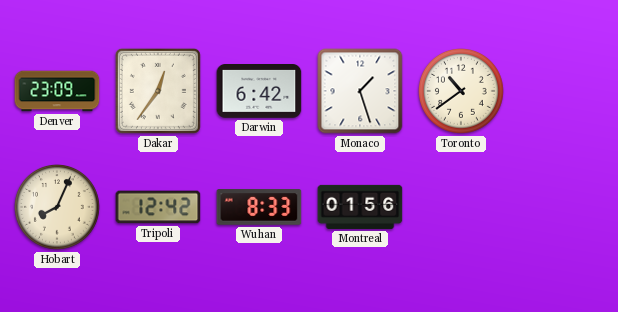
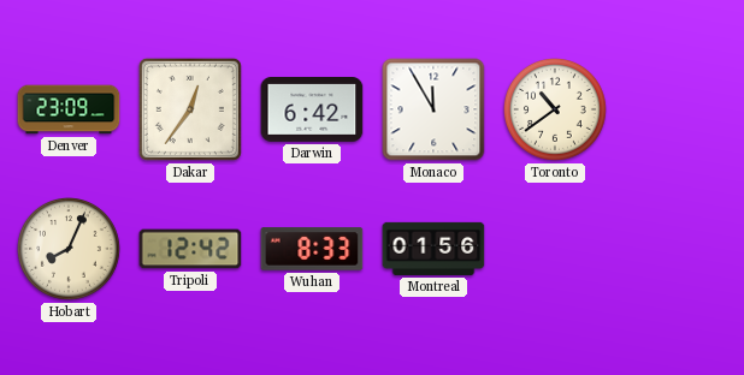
Monaco: 1:27 -> 11:55
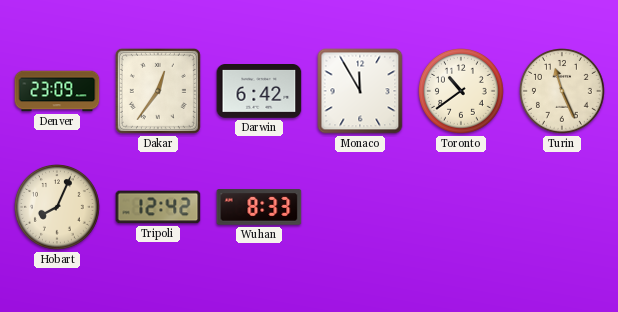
Turin: none -> 11:26
Montreal: 01:56 -> none
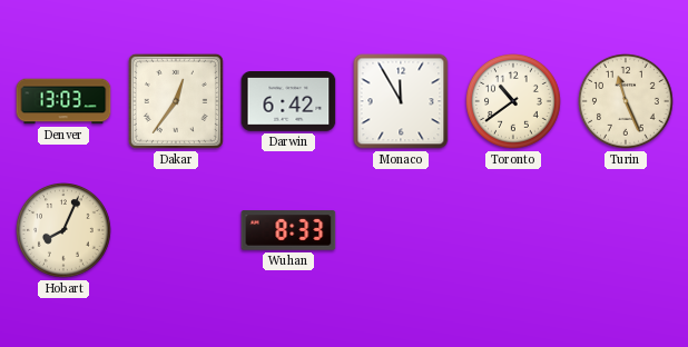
Denver: 23:09 -> 13:03
Tripoli: 12:42 -> none
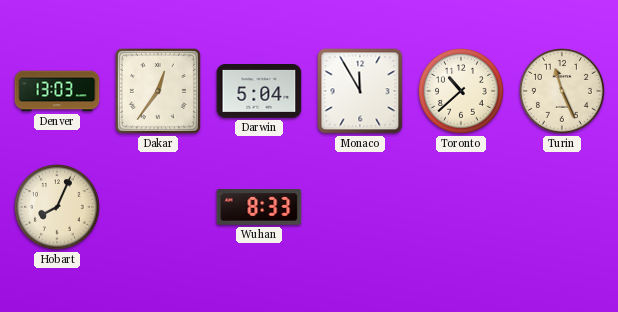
Darwin: 6:42 -> 5:04
Toronto: 10:39 -> 10:38
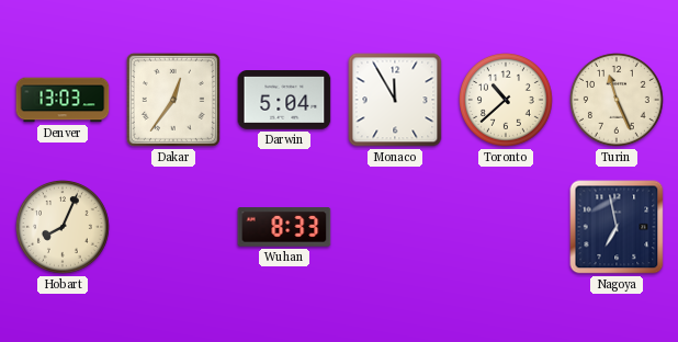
Nagoya: none -> 6:58
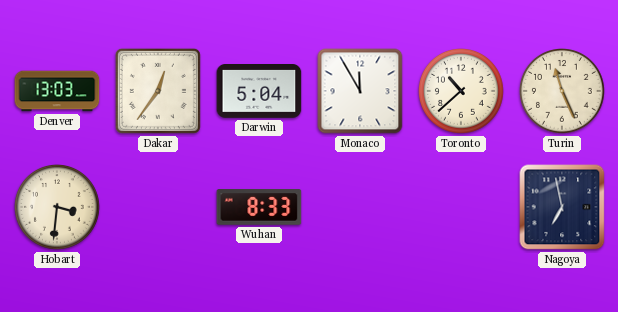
Hobart: 8:04 -> 3:31
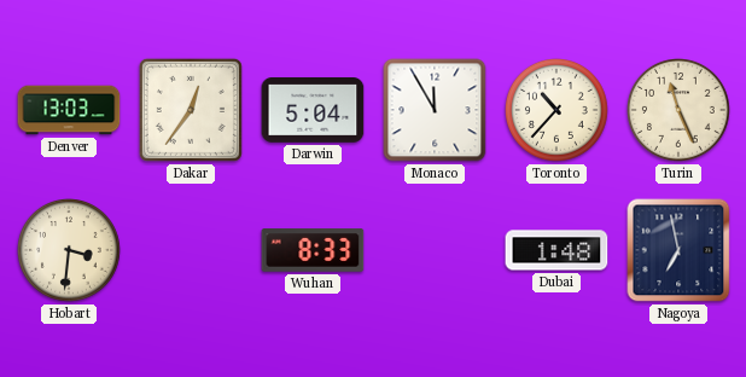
Toronto: 10:38 -> 10:37
Dubai: none -> 1:48
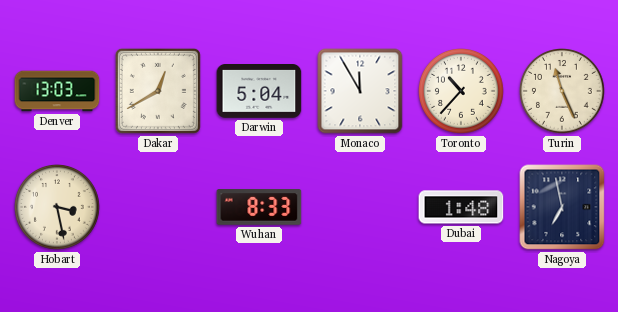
Dakar: 12:36 -> 12:40
Hobart: 3:31 -> 3:28
